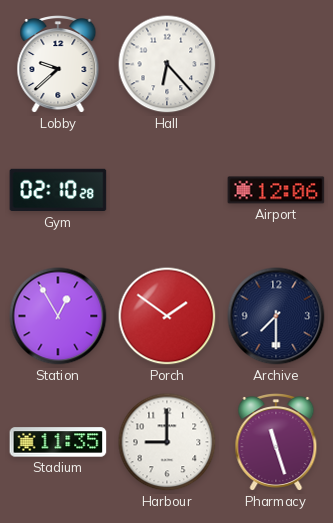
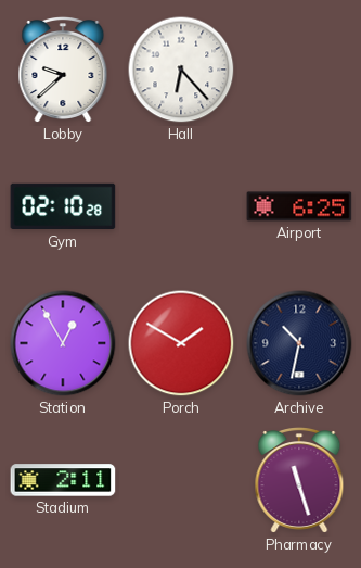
Airport: 12:06 -> 6:25
Porch: 1:51 -> 1:50
Archive: 7:30 -> 10:32
Stadium: 11:35 -> 2:11
Harbour: 9:00 -> none
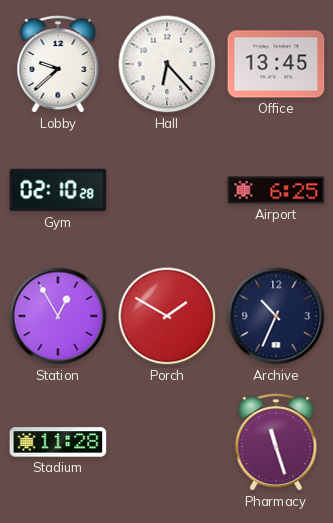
Office: none -> 13:45
Archive: 10:32 -> 10:34
Stadium: 2:11 -> 11:28
